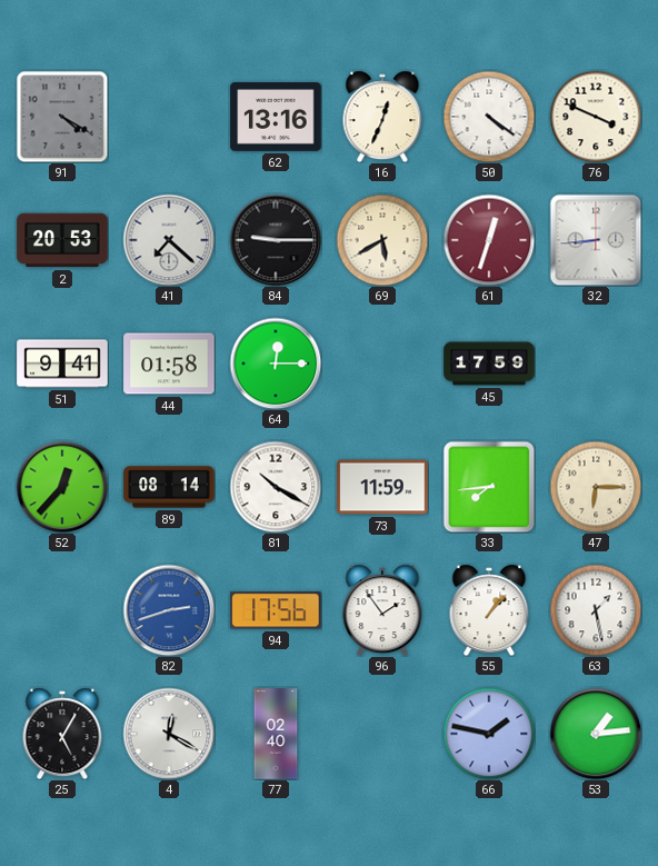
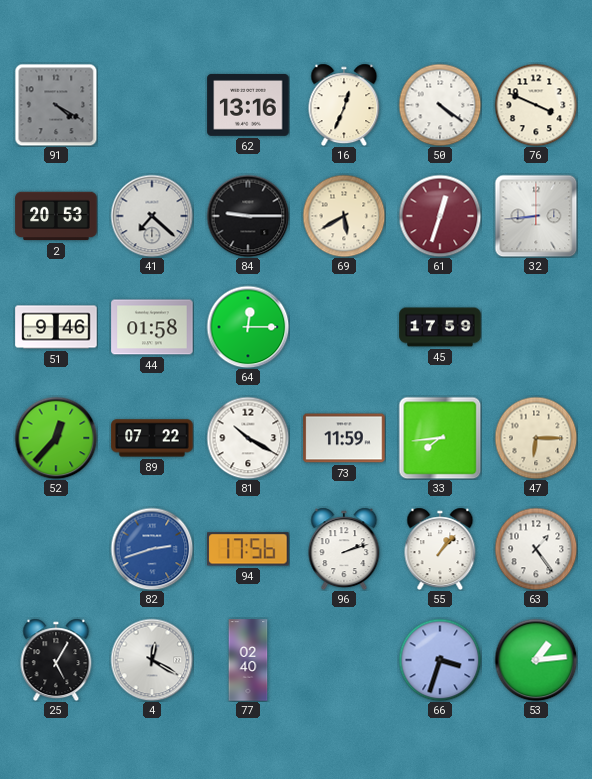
51: 9:41 -> 9:46
89: 08:14 -> 07:22
96: 1:54 -> 2:12
63: 1:28 -> 1:24
66: 1:47 -> 3:33
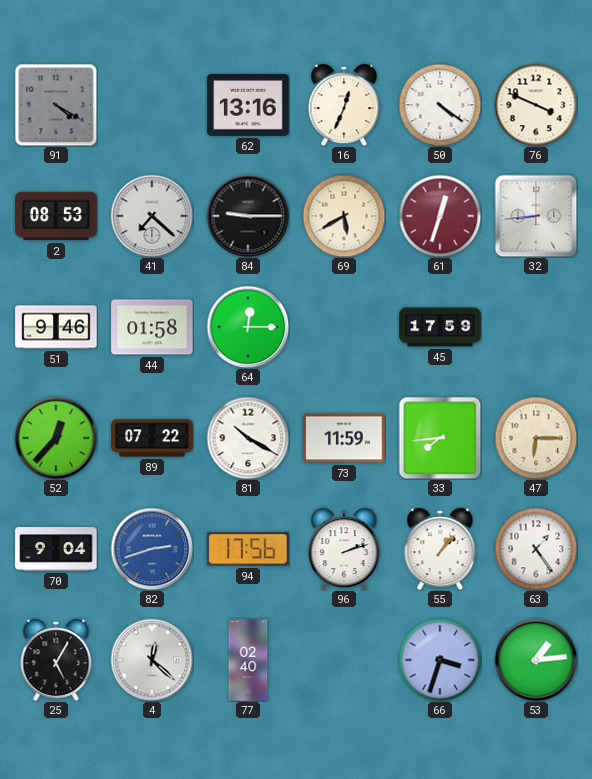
2: 20:53 -> 08:53
70: none -> 9:04
4: 12:20 -> 12:22
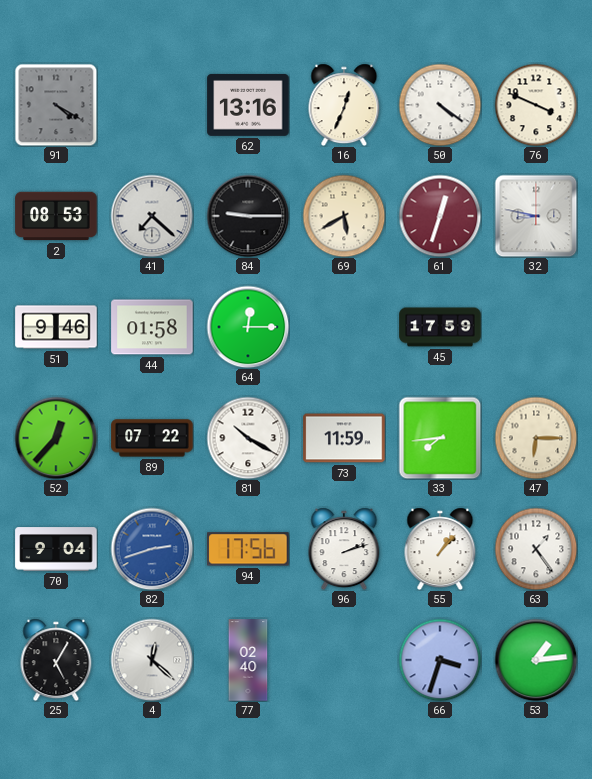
32: 8:44 -> 8:47
